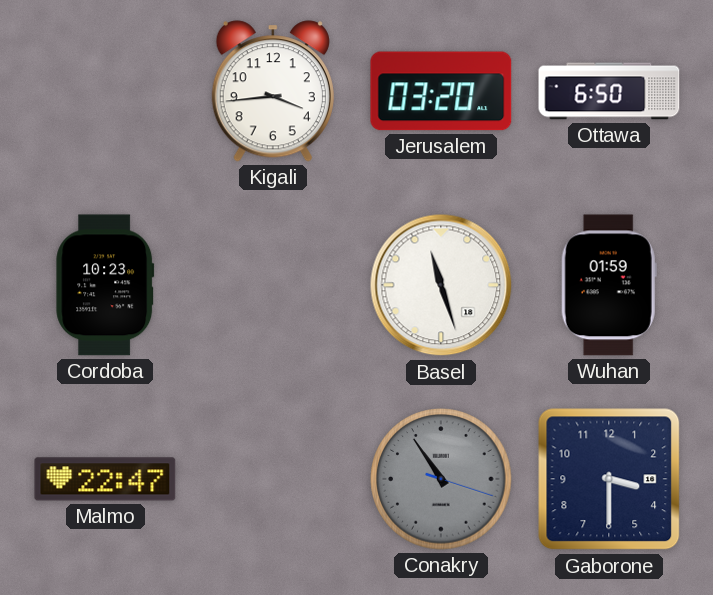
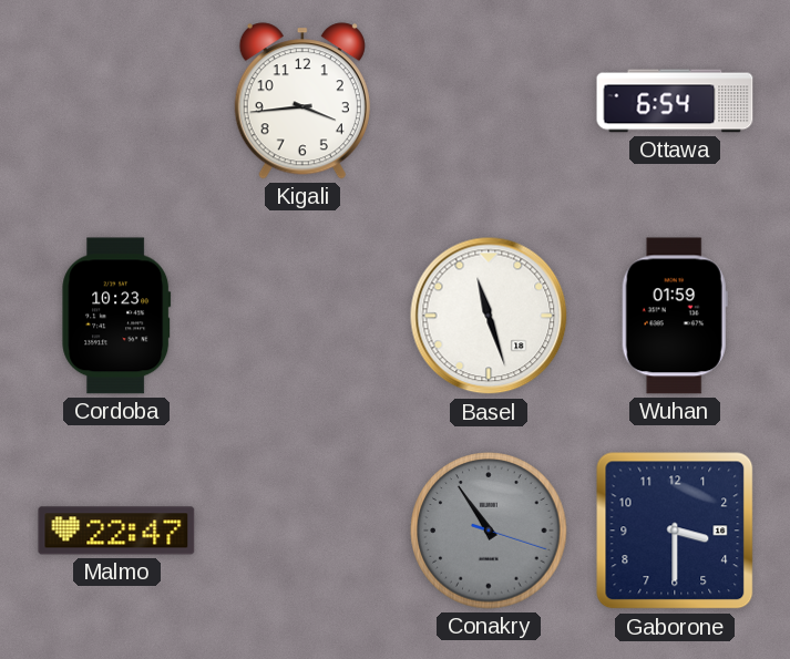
Jerusalem: 03:20 -> none
Ottawa: 6:50 -> 6:54
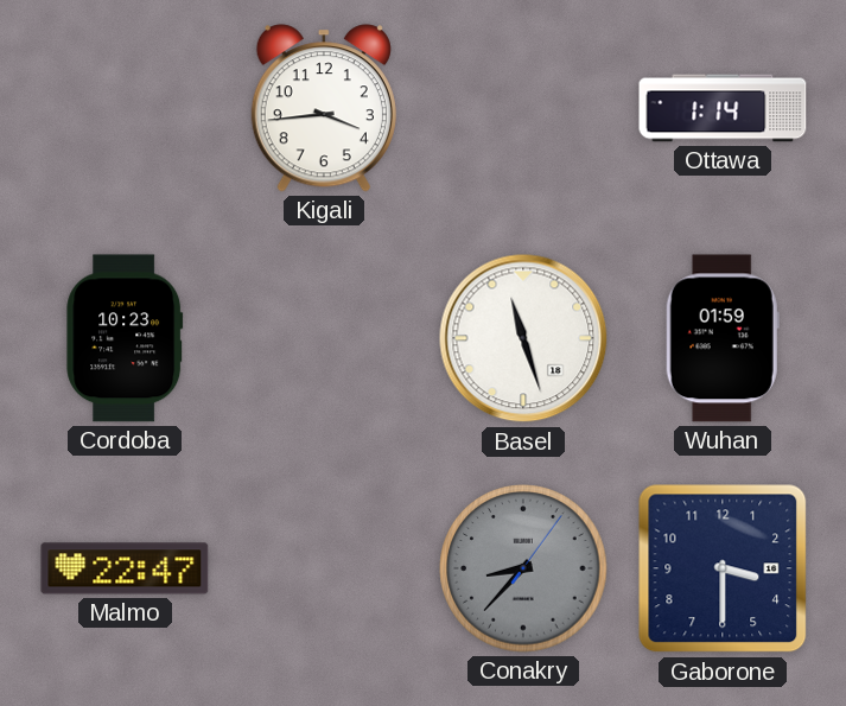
Ottawa: 6:54 -> 1:14
Conakry: 10:54 -> 8:37
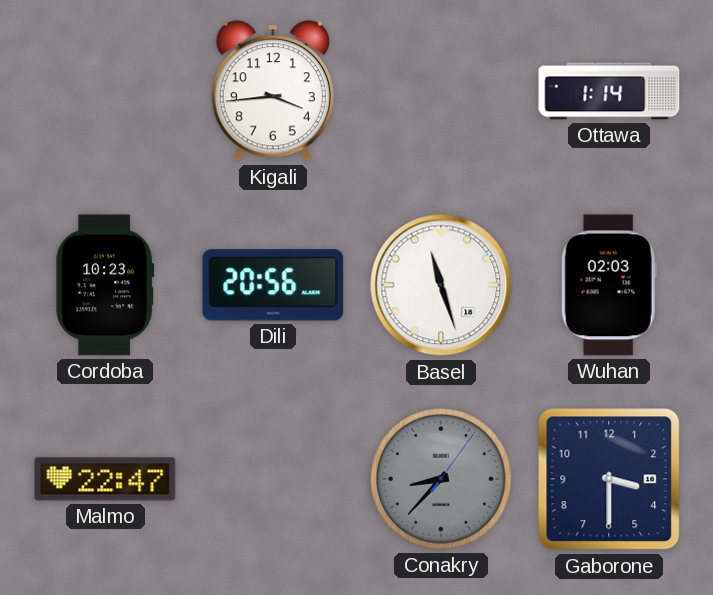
Dili: none -> 20:56
Wuhan: 01:59 -> 02:03
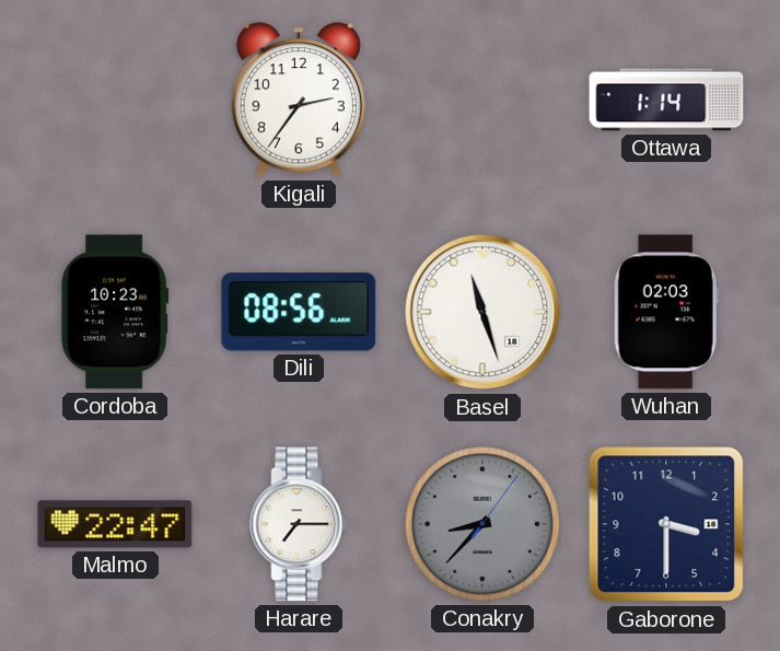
Kigali: 3:44 -> 2:36
Dili: 20:56 -> 08:56
Harare: none -> 7:15
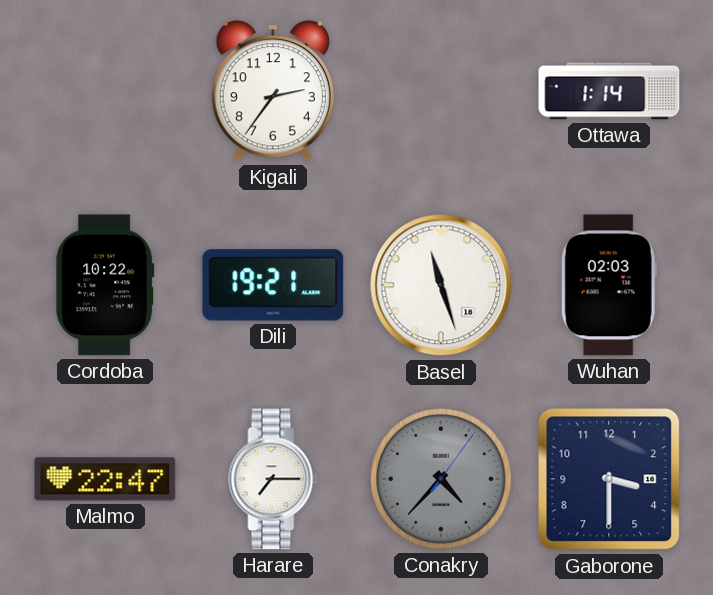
Cordoba: 10:23 -> 10:22
Dili: 08:56 -> 19:21
Conakry: 8:37 -> 4:37
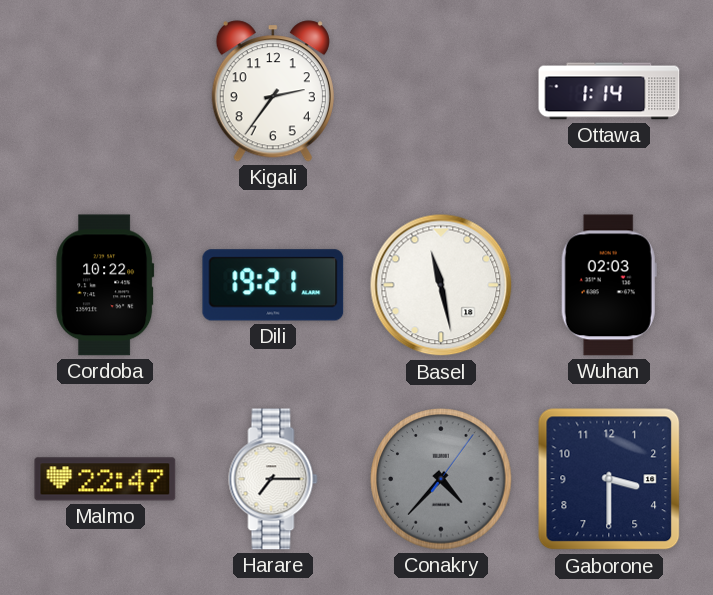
Basel: 11:27 -> 11:28
